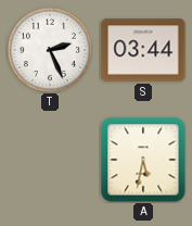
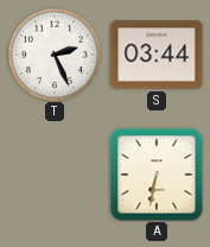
A: 5:32 -> 6:32
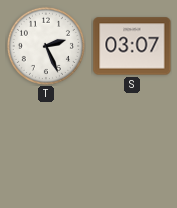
S: 03:44 -> 03:07
A: 6:32 -> none
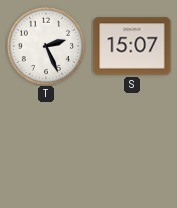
S: 03:07 -> 15:07
